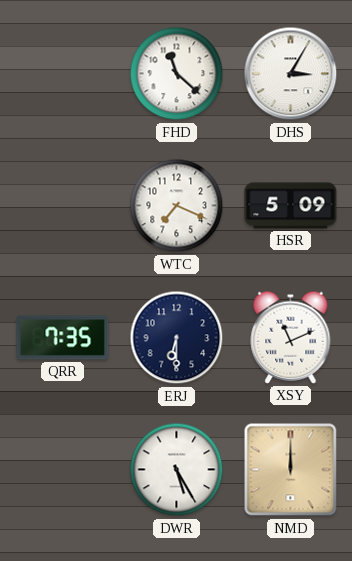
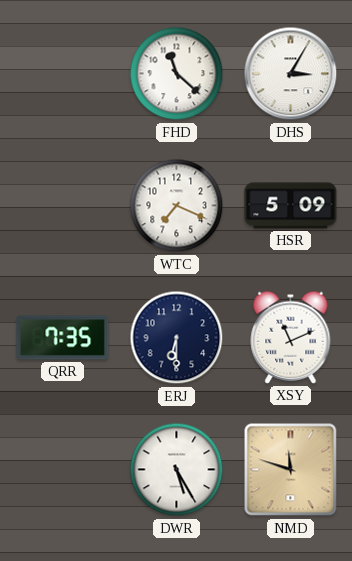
NMD: 12:00 -> 11:48
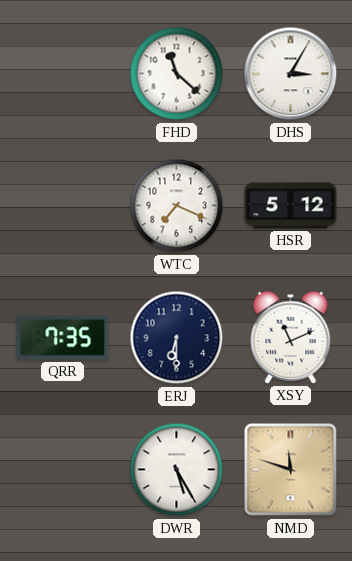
HSR: 5:09 -> 5:12
